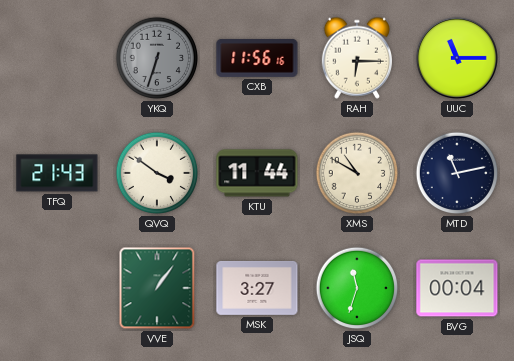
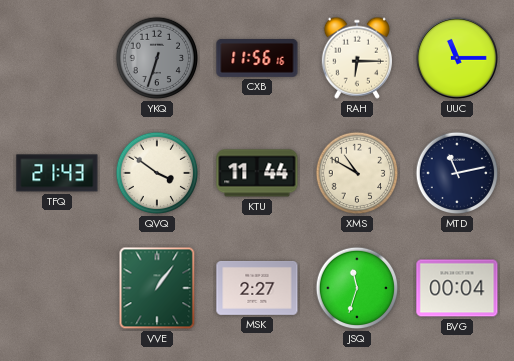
MSK: 3:27 -> 2:27
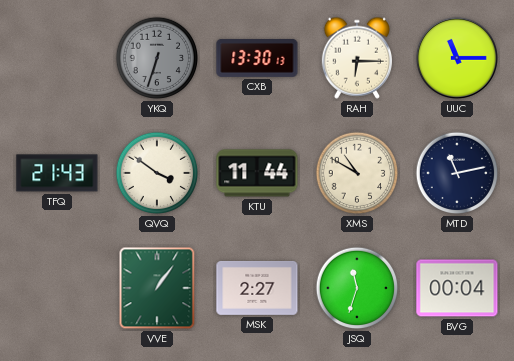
CXB: 11:56 -> 13:30
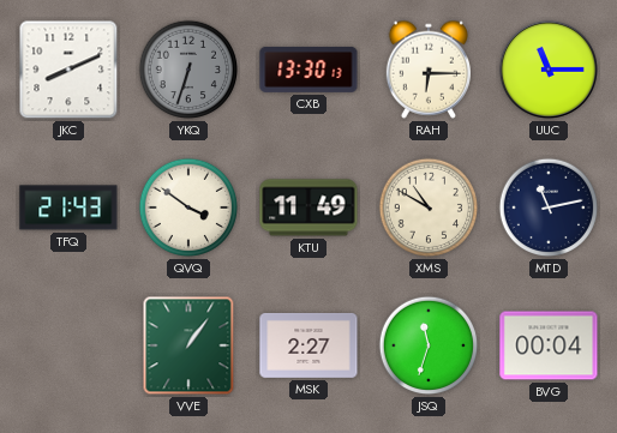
JKC: none -> 8:11
KTU: 11:44 -> 11:49
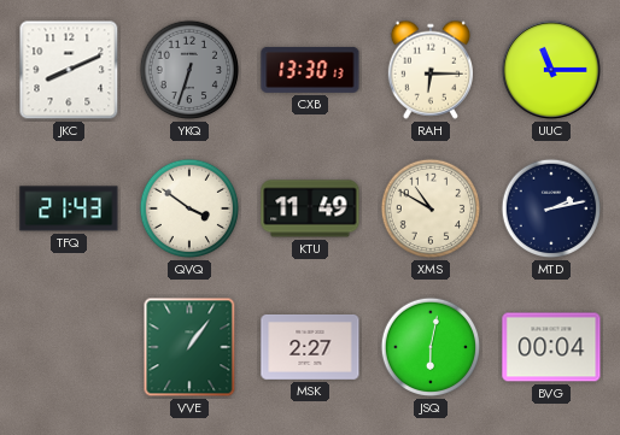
MTD: 11:13 -> 2:13
JSQ: 11:33 -> 6:02
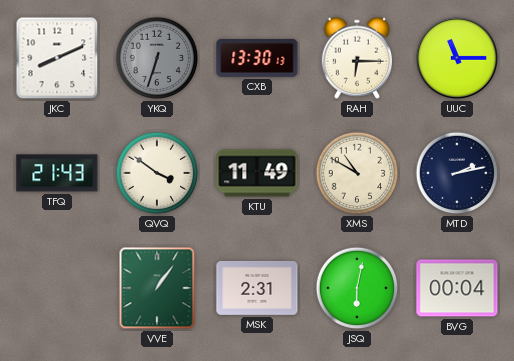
MSK: 2:27 -> 2:31
